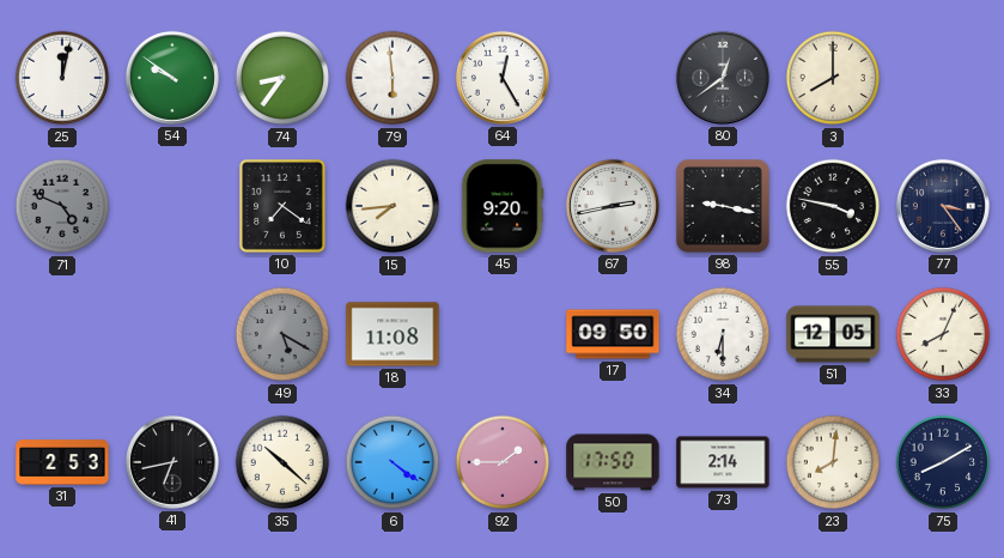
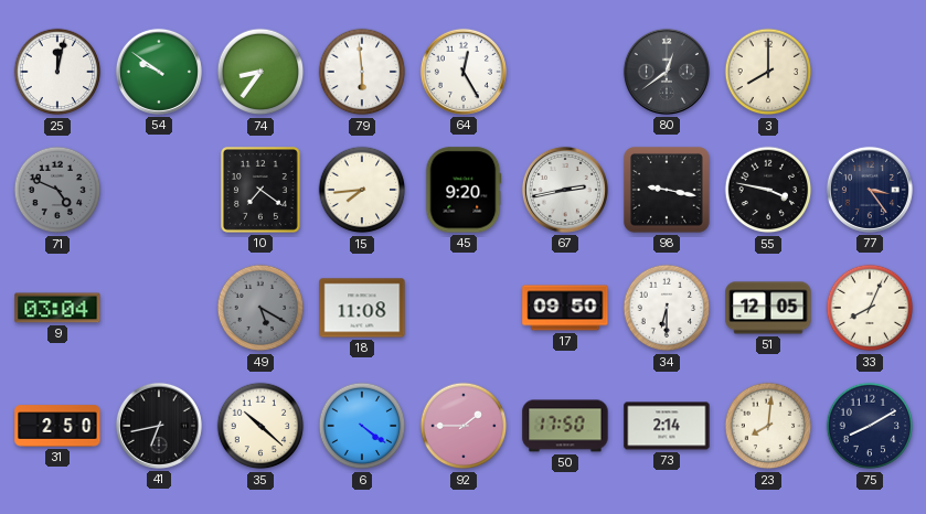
9: none -> 03:04
31: 2:53 -> 2:50
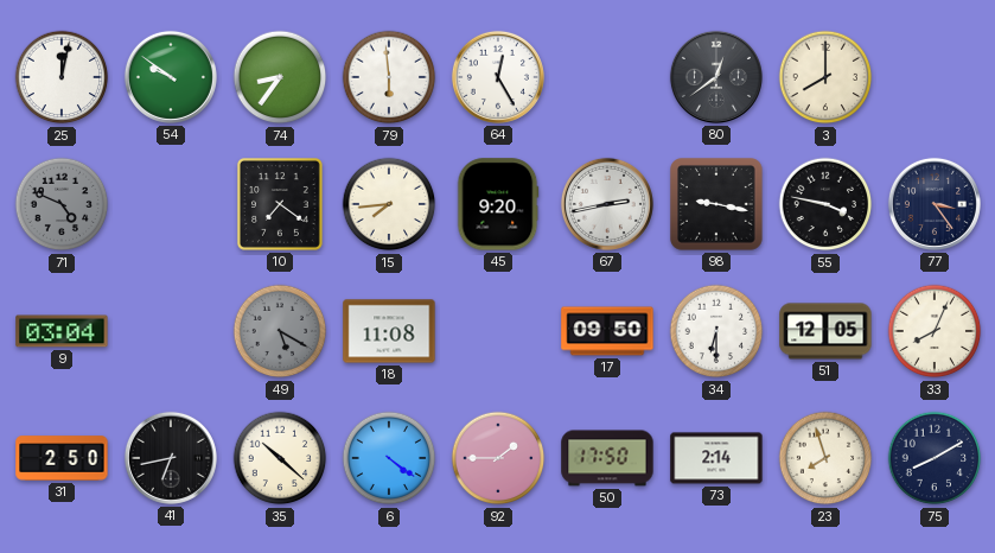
23: 8:01 -> 7:57
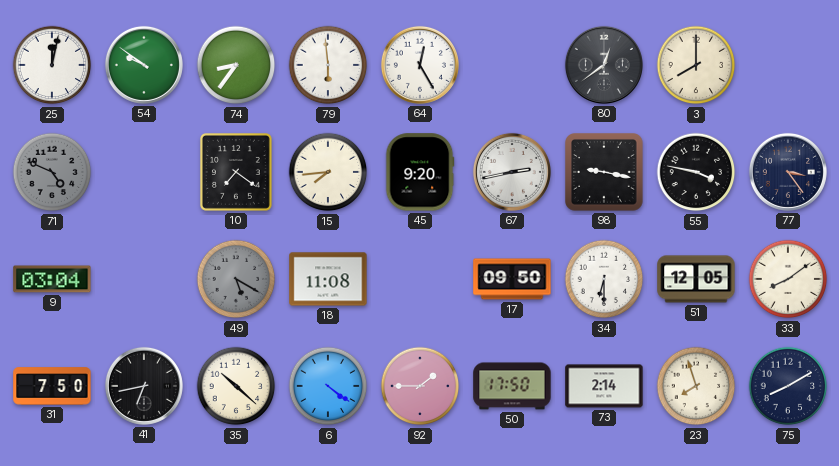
33: 8:04 -> 8:09
31: 2:50 -> 7:50
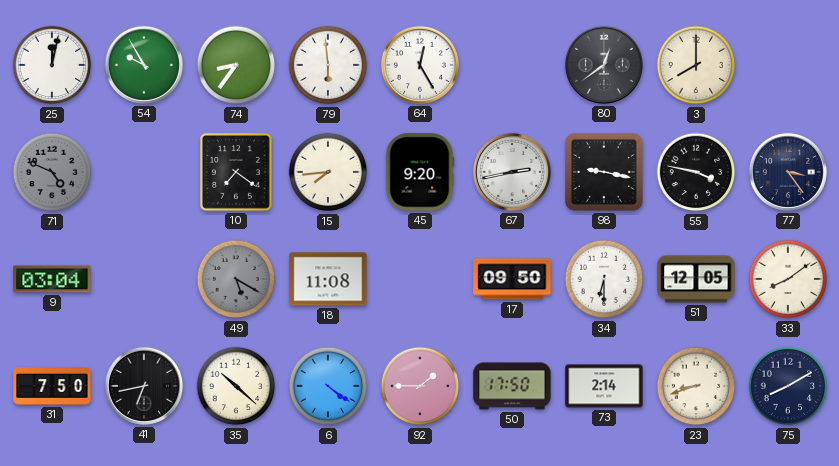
54: 9:51 -> 9:55
23: 7:57 -> 8:42
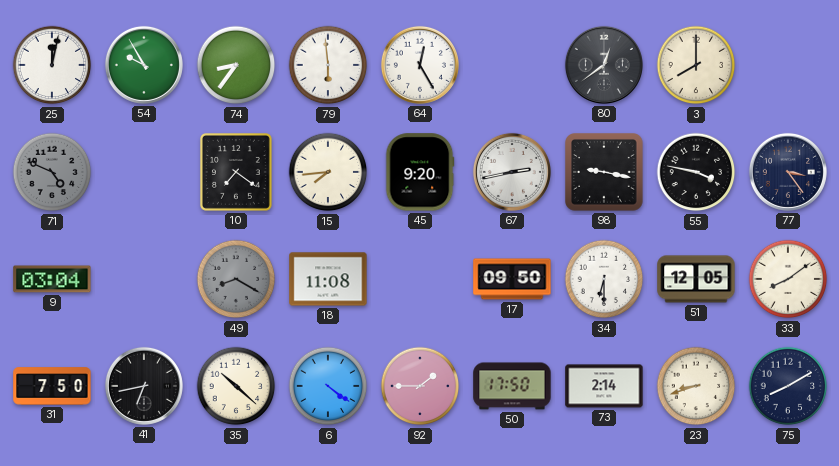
49: 5:20 -> 8:20
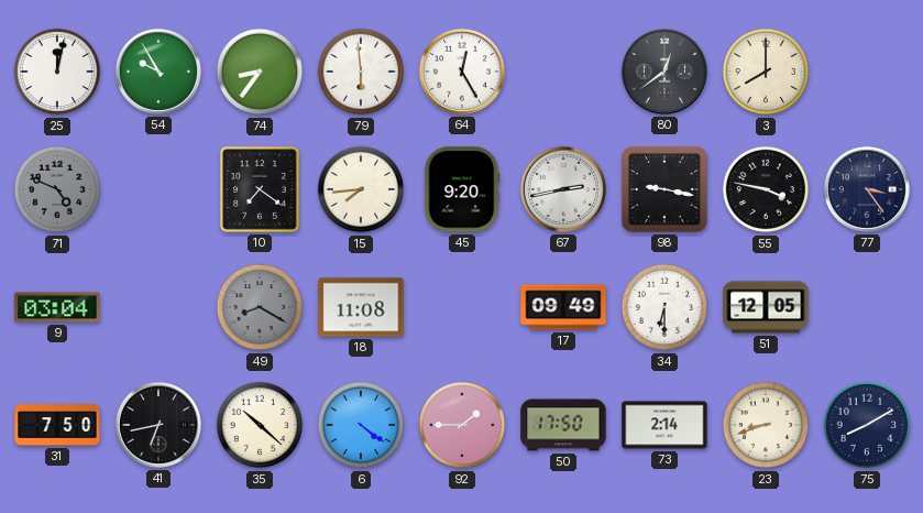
17: 09:50 -> 09:49
33: 8:09 -> none
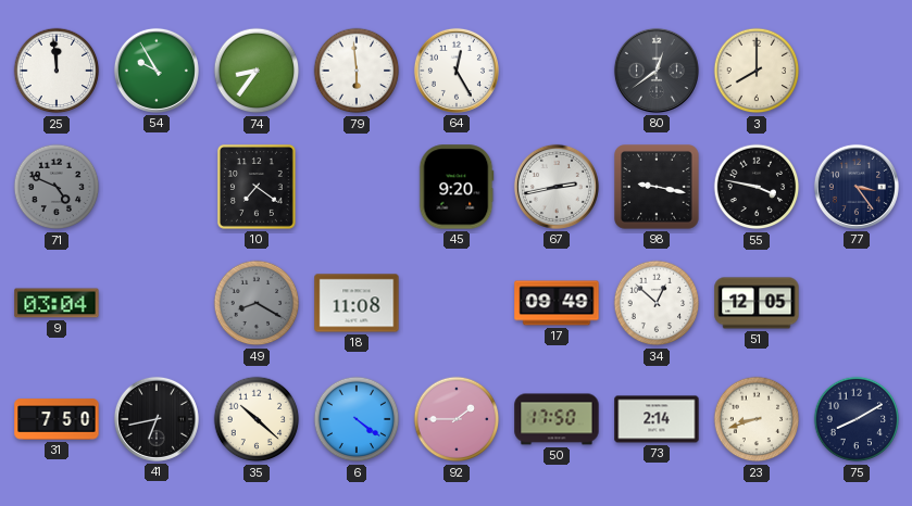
25: 12:02 -> 11:59
15: 7:44 -> none
34: 6:30 -> 12:52
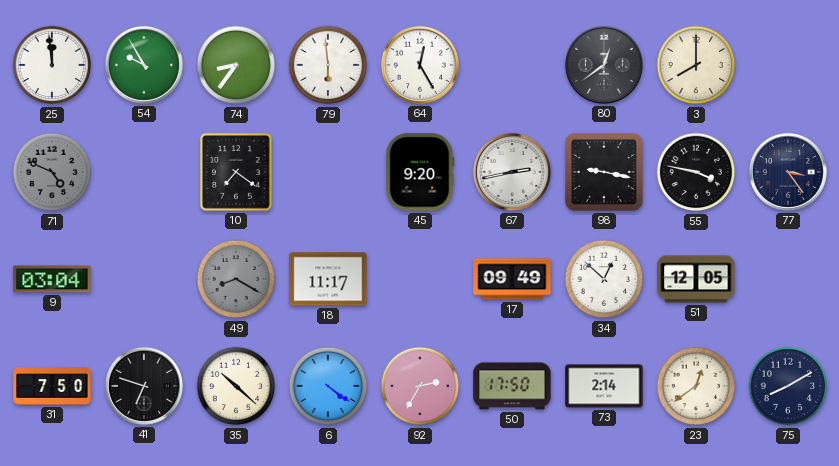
18: 11:08 -> 11:17
41: 6:43 -> 6:48
92: 1:45 -> 2:35
23: 8:42 -> 12:39
